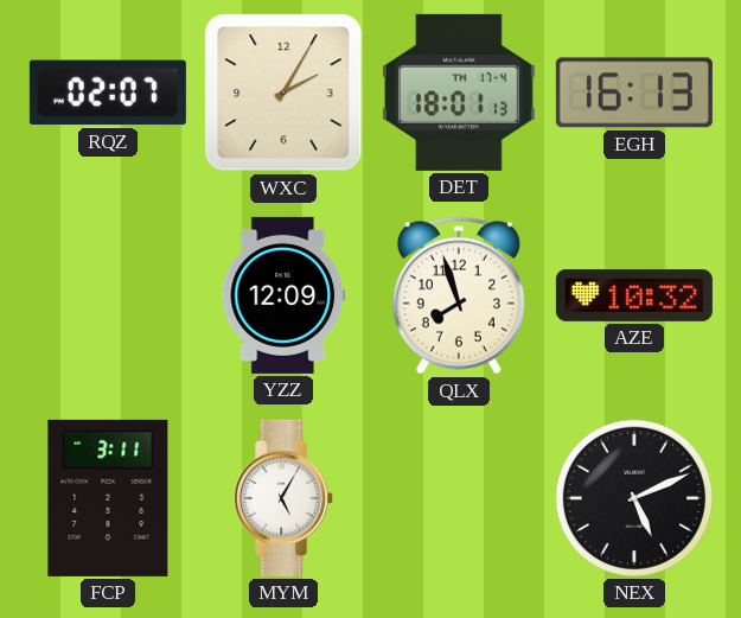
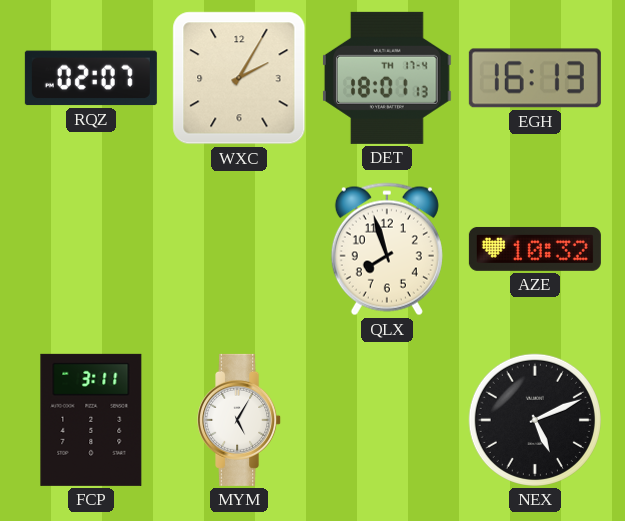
YZZ: 12:09 -> none
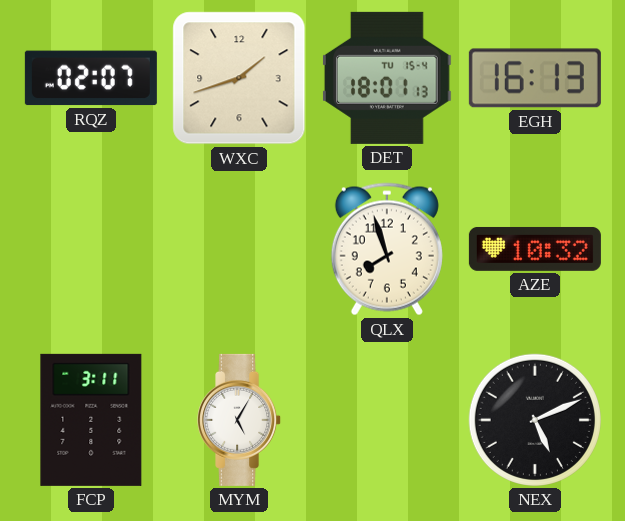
WXC: 2:05 -> 1:42
DET date: TH 17-4 -> TU 15-4
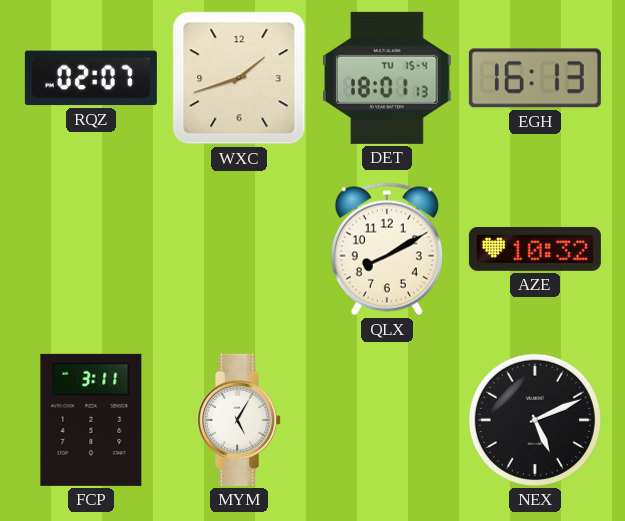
QLX: 7:57 -> 8:10
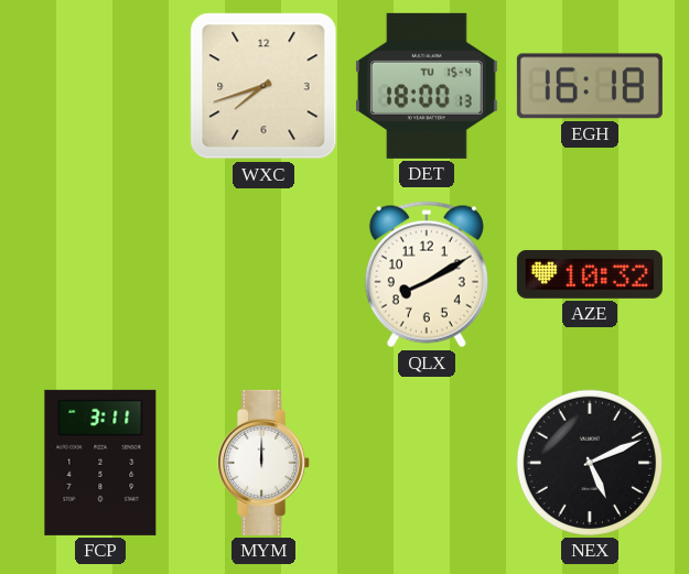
RQZ: 02:07 -> none
WXC: 1:42 -> 7:42
DET: 18:01 -> 18:00
EGH: 16:13 -> 16:18
MYM: 5:05 -> 12:00
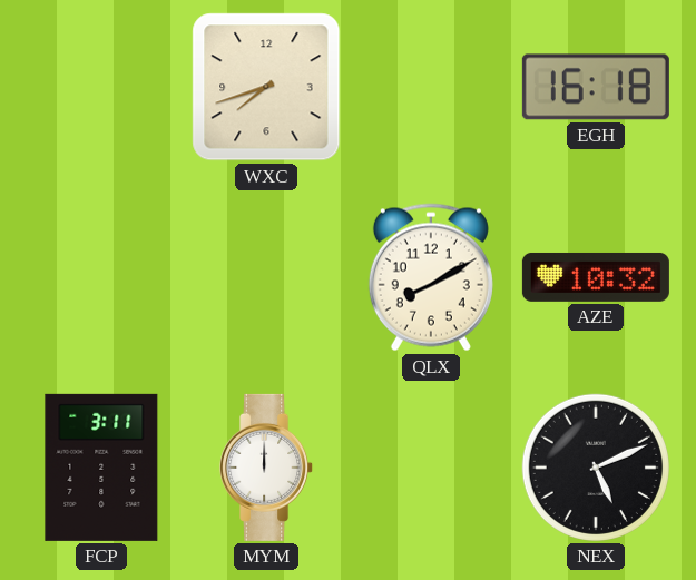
DET: 18:00 -> none
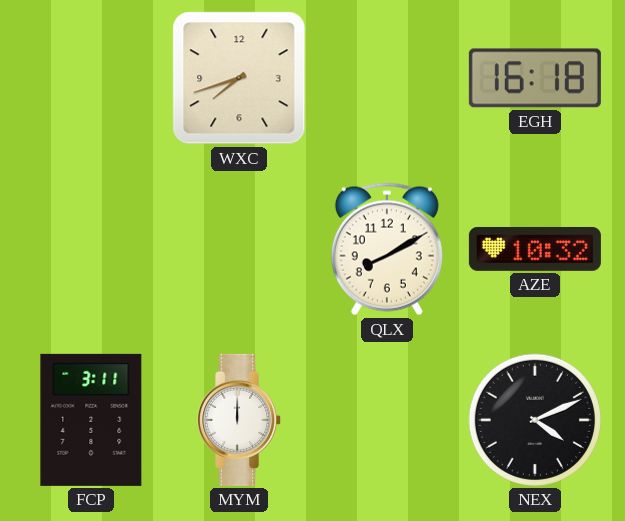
NEX: 5:11 -> 4:11
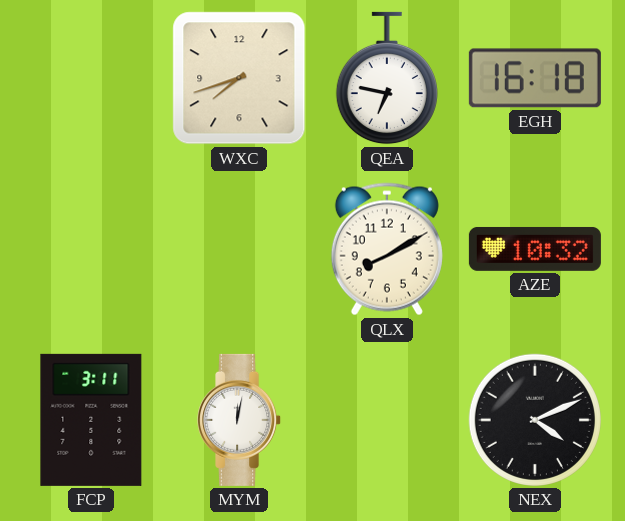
QEA: none -> 6:47
MYM: 12:00 -> 12:02
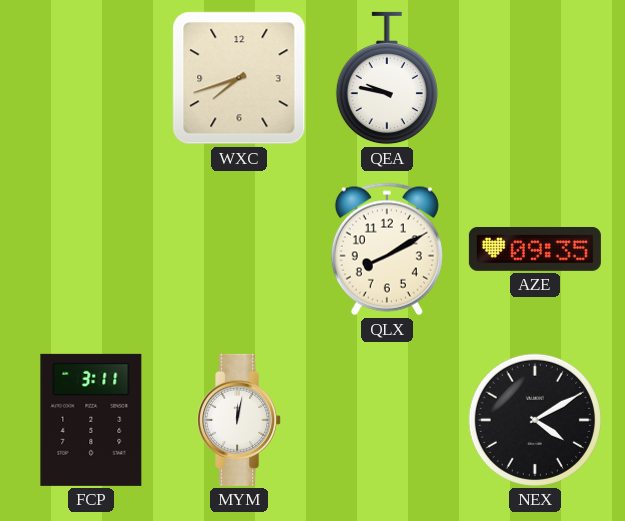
QEA: 6:47 -> 9:47
EGH: 16:18 -> none
AZE: 10:32 -> 09:35
NEX: 4:11 -> 4:10
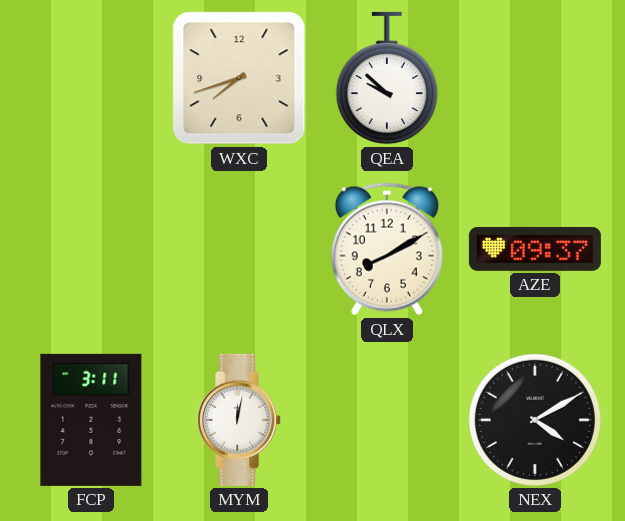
QEA: 9:47 -> 9:52
AZE: 09:35 -> 09:37
